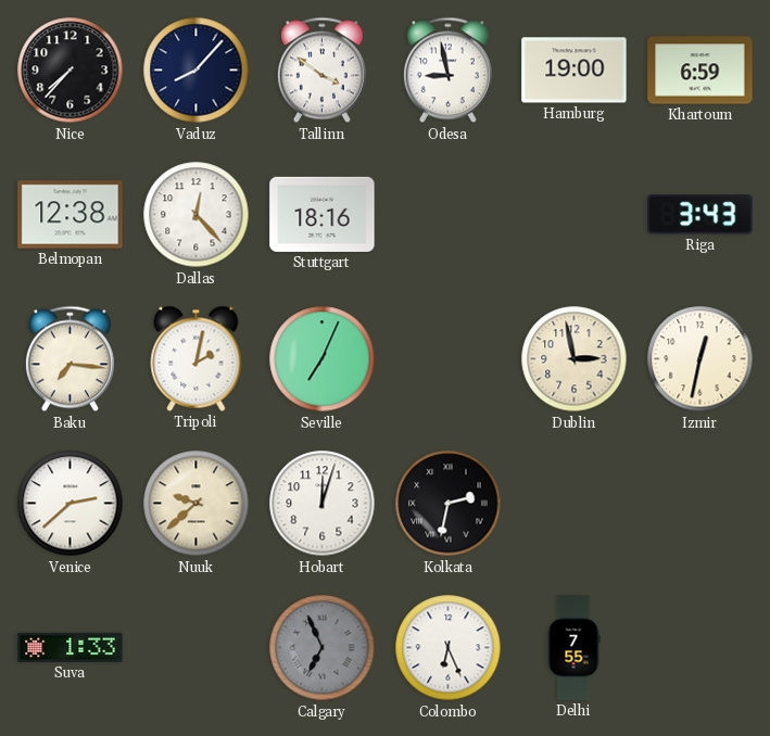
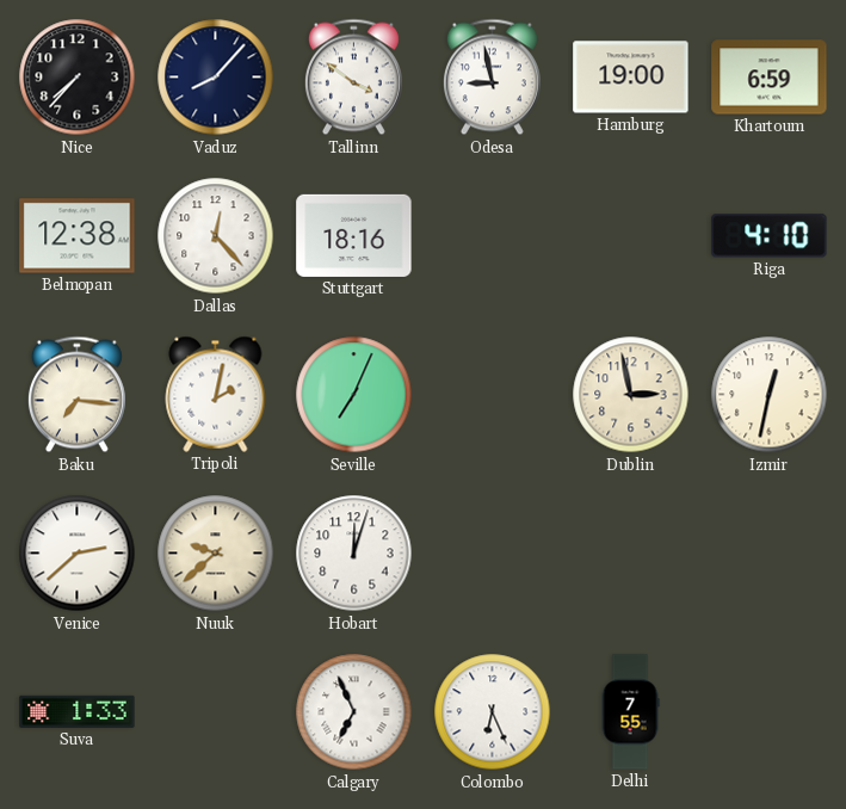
Riga: 3:43 -> 4:10
Kolkata: 2:32 -> none
Calgary dial: grey -> white
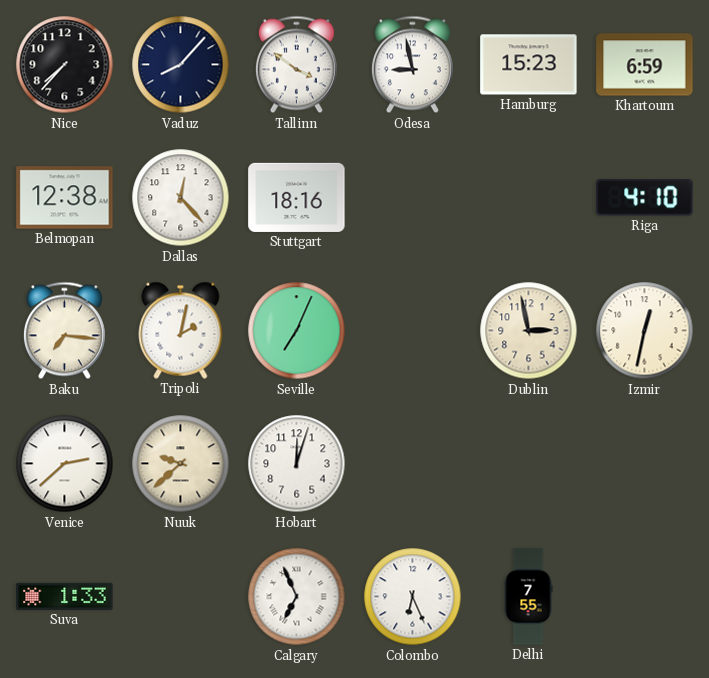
Hamburg: 19:00 -> 15:23
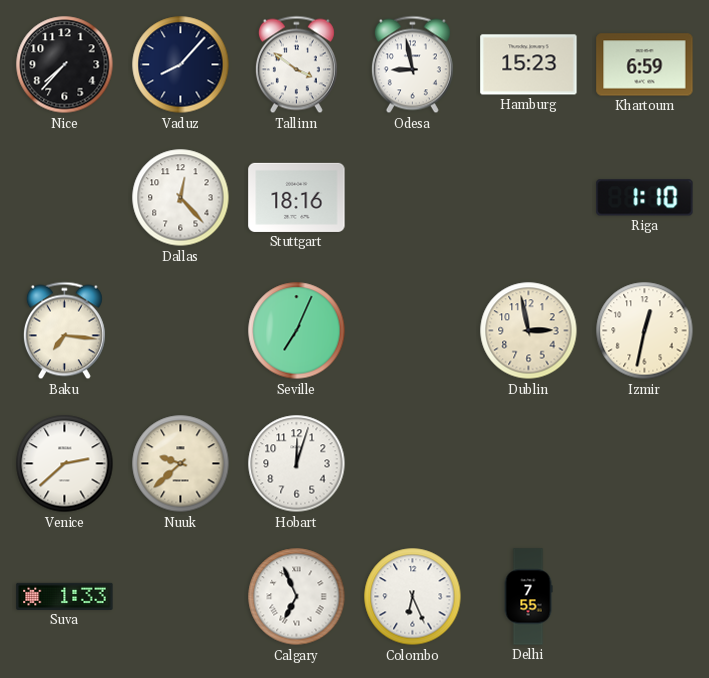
Belmopan: 12:38 -> none
Riga: 4:10 -> 1:10
Tripoli: 2:02 -> none
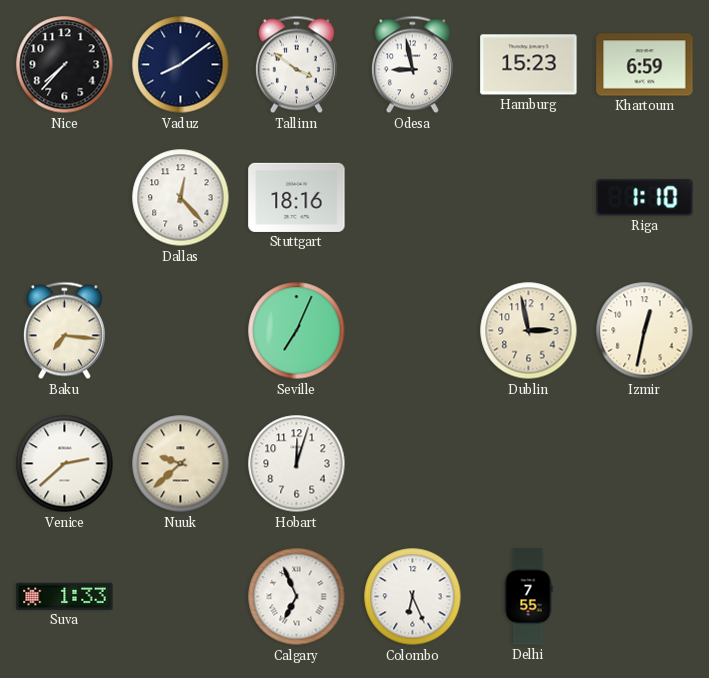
Vaduz: 8:07 -> 8:09
